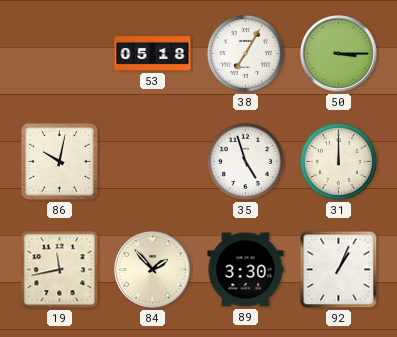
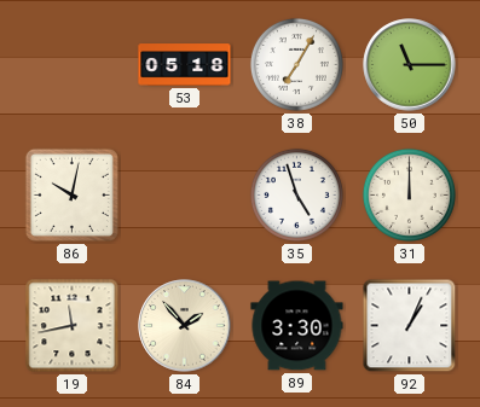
50: 3:15 -> 11:15
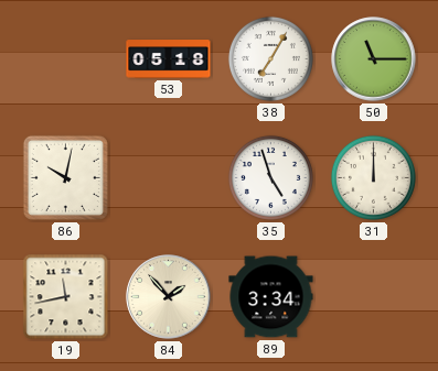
89: 3:30 -> 3:34
92: 1:04 -> none
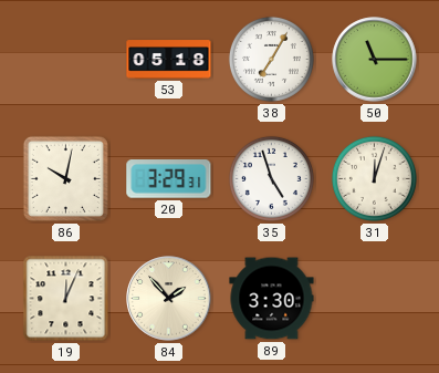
20: none -> 3:29
31: 12:00 -> 12:03
19: 11:43 -> 12:04
89: 3:34 -> 3:30
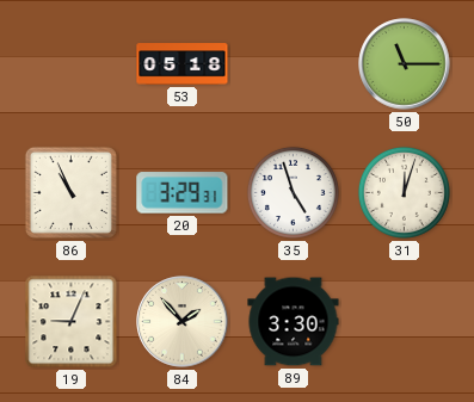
38: 7:05 -> none
86: 10:02 -> 10:56
19: 12:04 -> 9:04
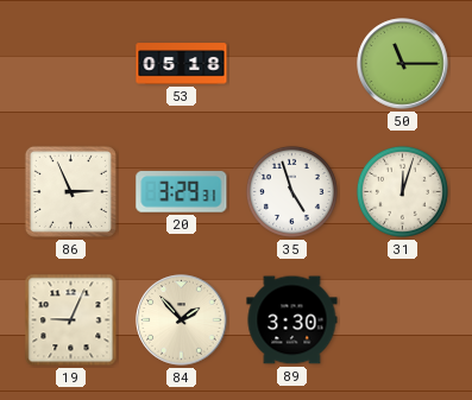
86: 10:56 -> 2:56
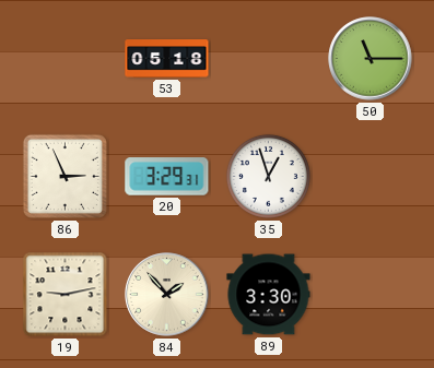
35: 4:57 -> 12:57
31: 12:03 -> none
19: 9:04 -> 9:13
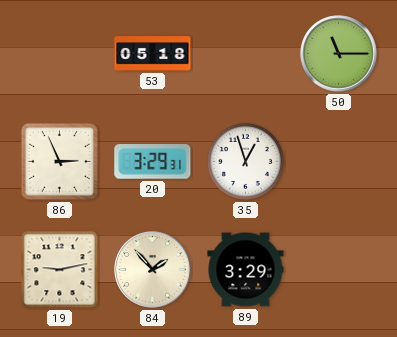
89: 3:30 -> 3:29
